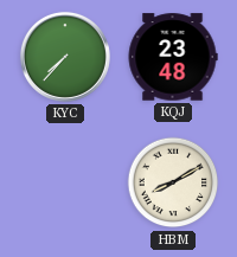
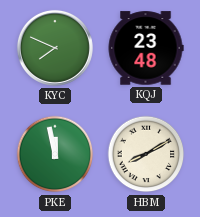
KYC: 7:37 -> 7:49
PKE: none -> 11:58
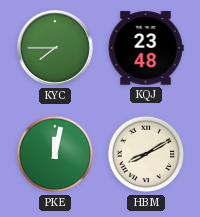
KYC: 7:49 -> 7:45
PKE: 11:58 -> 12:02
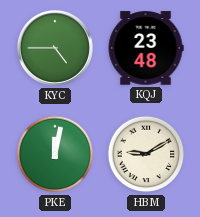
KYC: 7:45 -> 4:45
HBM: 8:10 -> 9:10
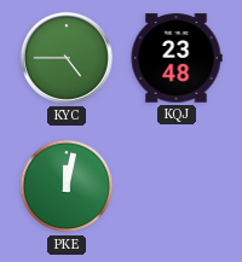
HBM: 9:10 -> none
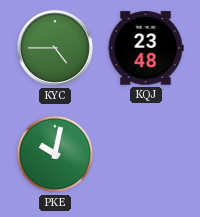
PKE: 12:02 -> 10:02
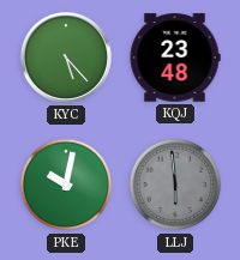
KYC: 4:45 -> 5:23
LLJ: none -> 5:59
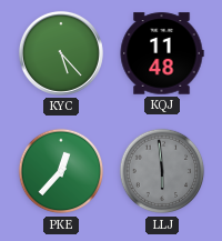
KQJ: 23:48 -> 11:48
PKE: 10:02 -> 12:37
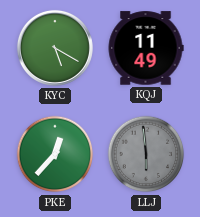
KYC: 5:23 -> 5:20
KQJ: 11:48 -> 11:49
